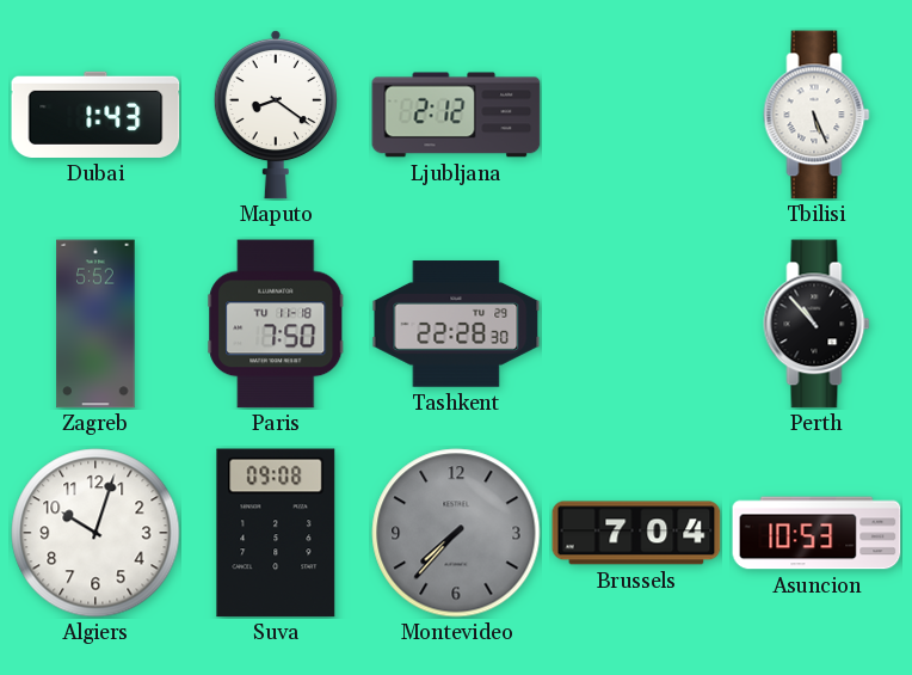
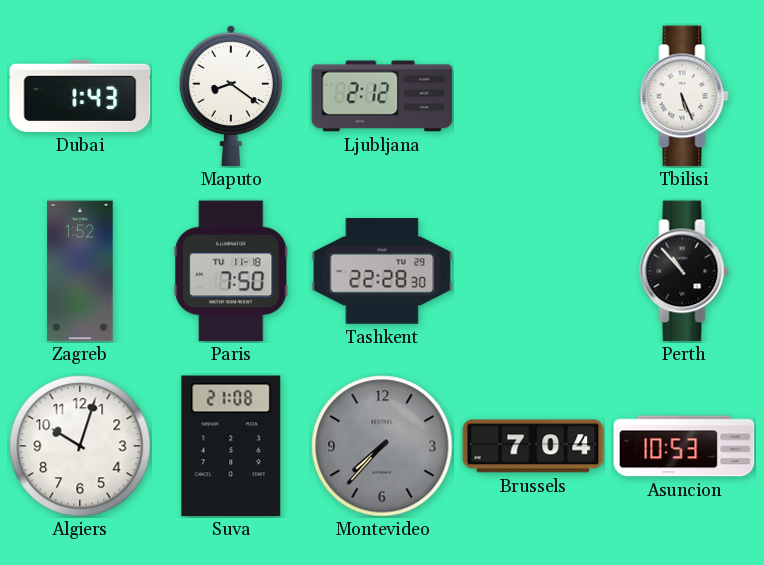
Zagreb: 5:52 -> 1:52
Suva: 09:08 -> 21:08
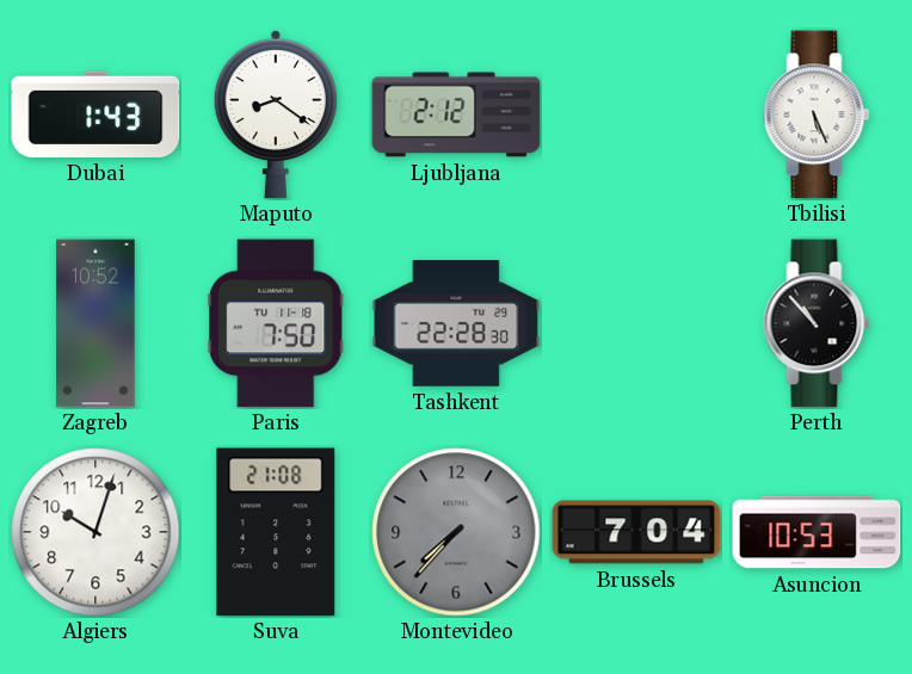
Zagreb: 1:52 -> 10:52
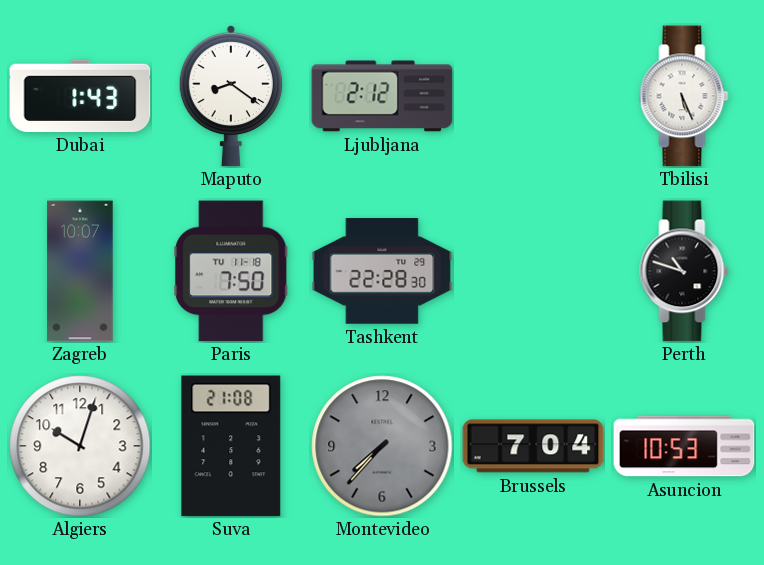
Zagreb: 10:52 -> 10:07
Perth: 10:53 -> 10:48
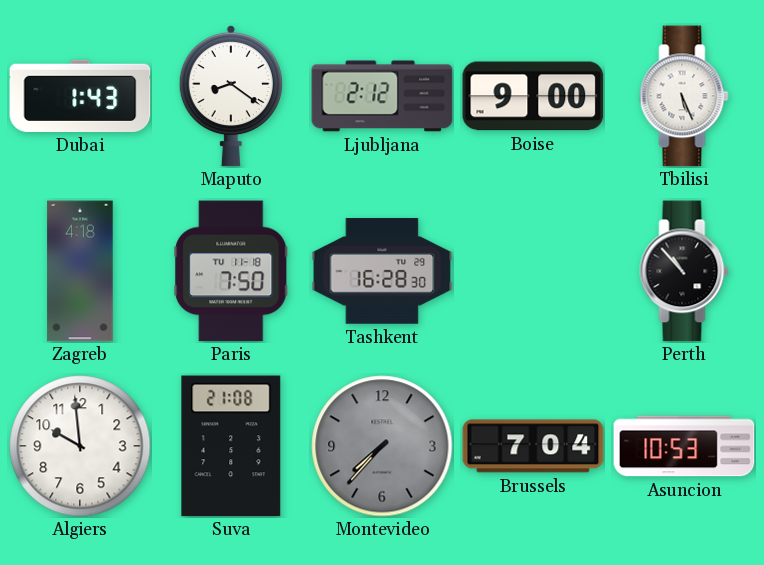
Boise: none -> 9:00
Zagreb: 10:07 -> 4:18
Tashkent: 22:28 -> 16:28
Perth: 10:48 -> 10:53
Algiers: 10:03 -> 9:59
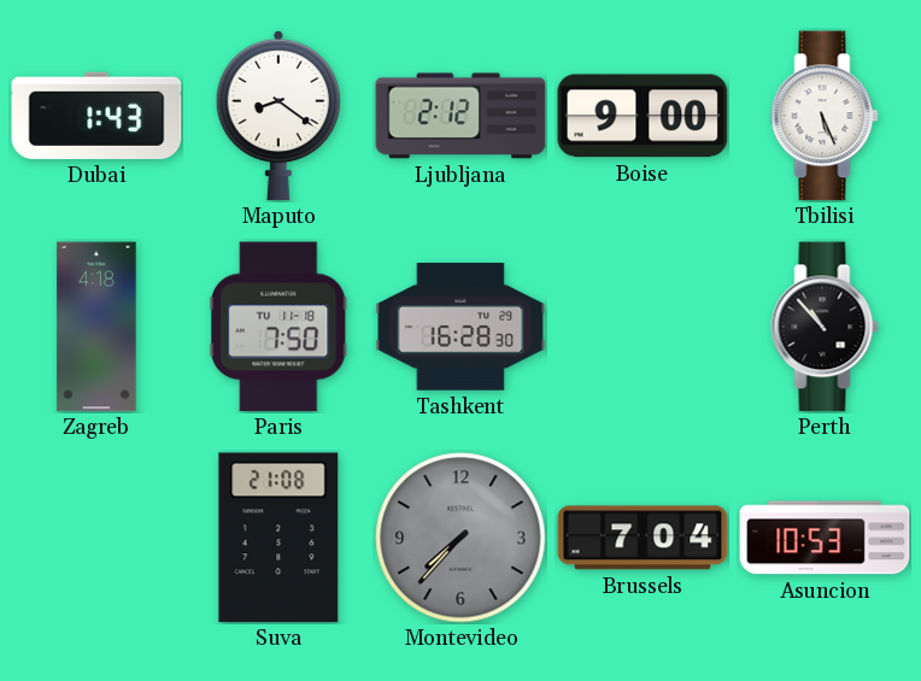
Algiers: 9:59 -> none
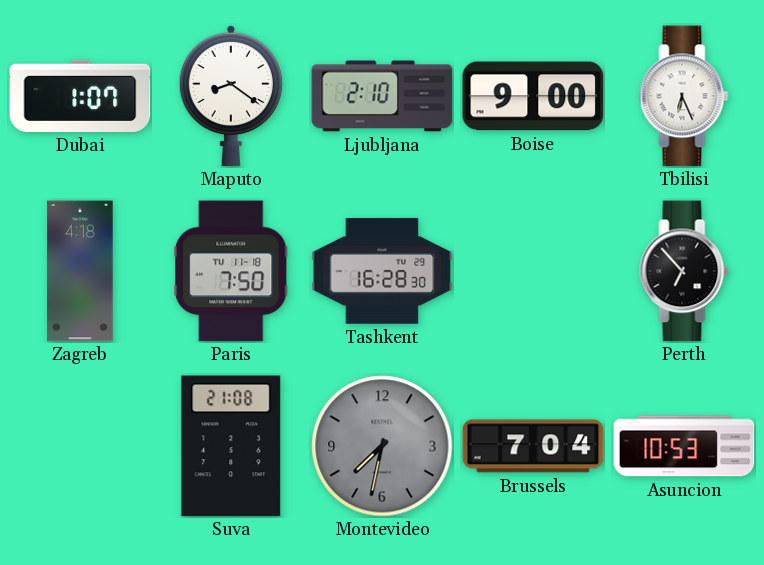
Dubai: 1:43 -> 1:07
Ljubljana: 2:12 -> 2:10
Tbilisi: 5:26 -> 6:26
Perth: 10:53 -> 6:53
Montevideo: 7:37 -> 7:32
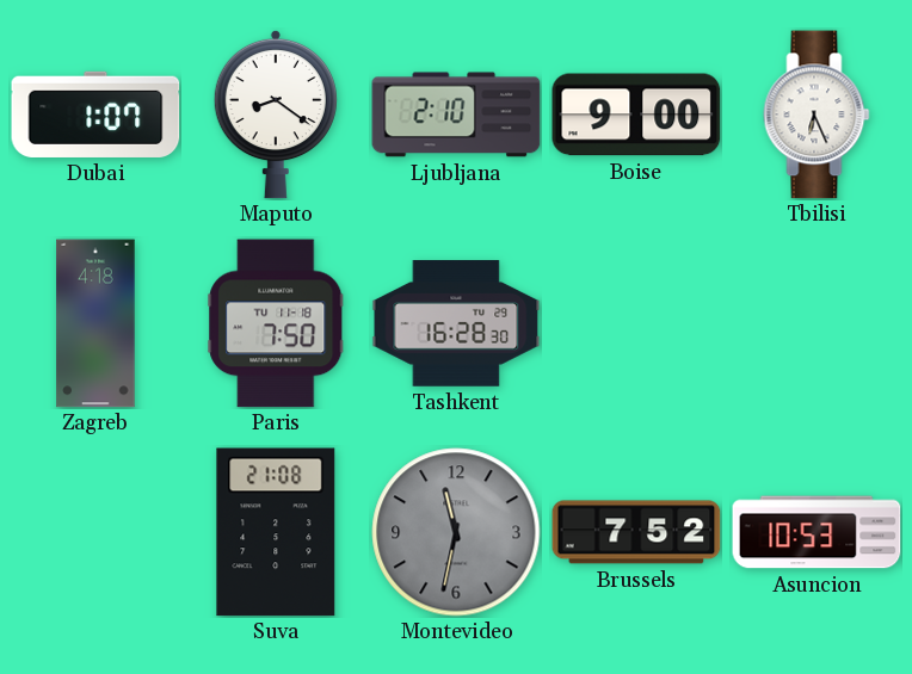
Perth: 6:53 -> none
Montevideo: 7:32 -> 11:32
Brussels: 7:04 -> 7:52
